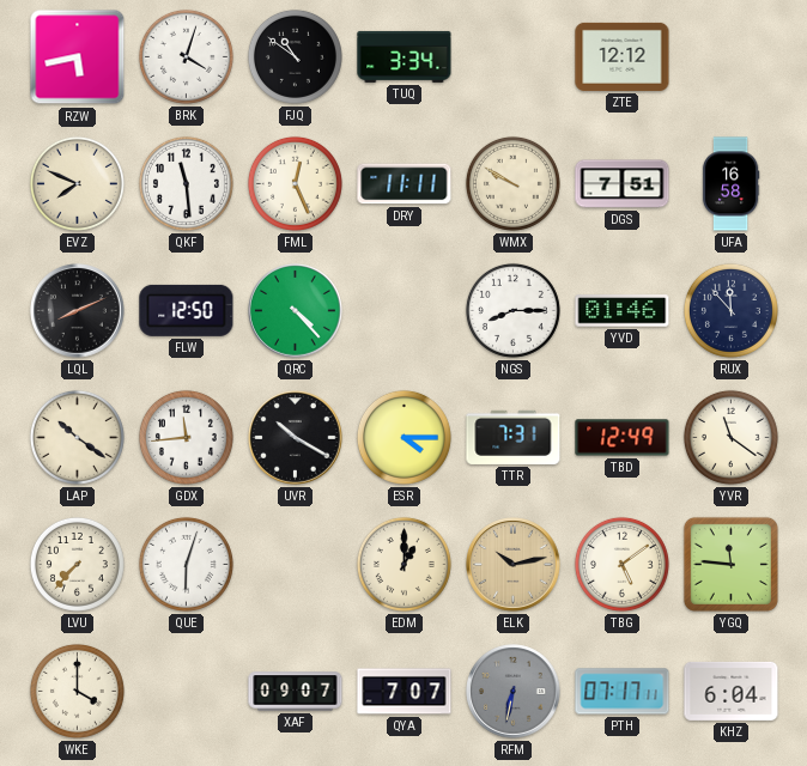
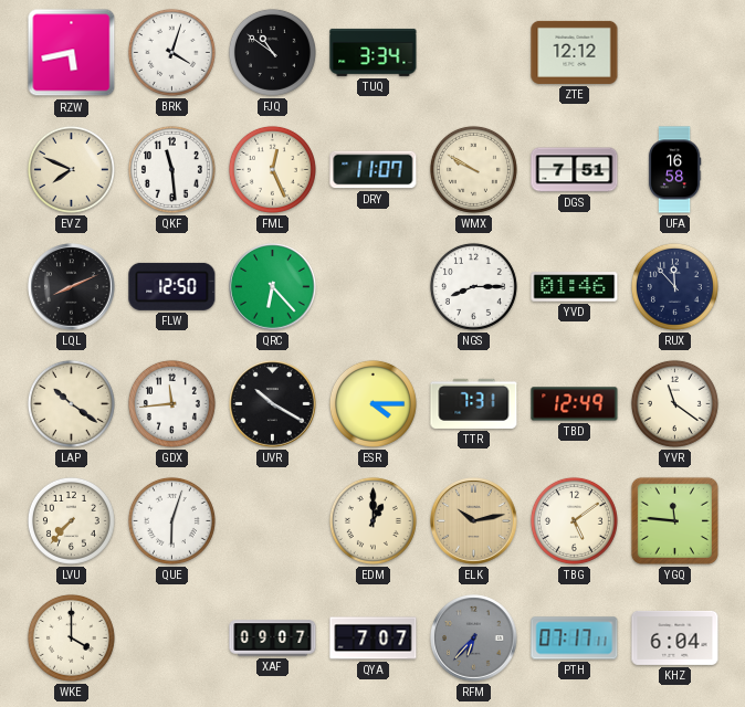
DRY: 11:11 -> 11:07
QRC: 4:23 -> 6:23
RFM: 6:32 -> 6:37
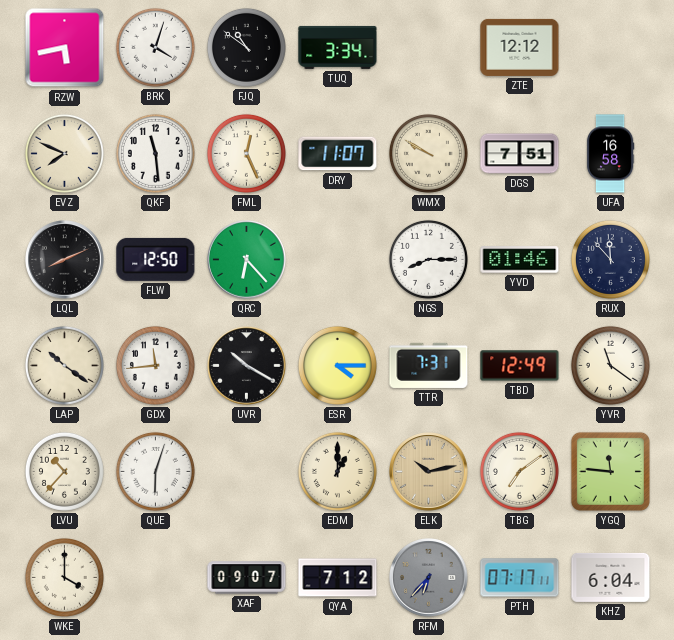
LVU: 7:37 -> 10:37
TBG: 5:09 -> 7:09
QYA: 7:07 -> 7:12
